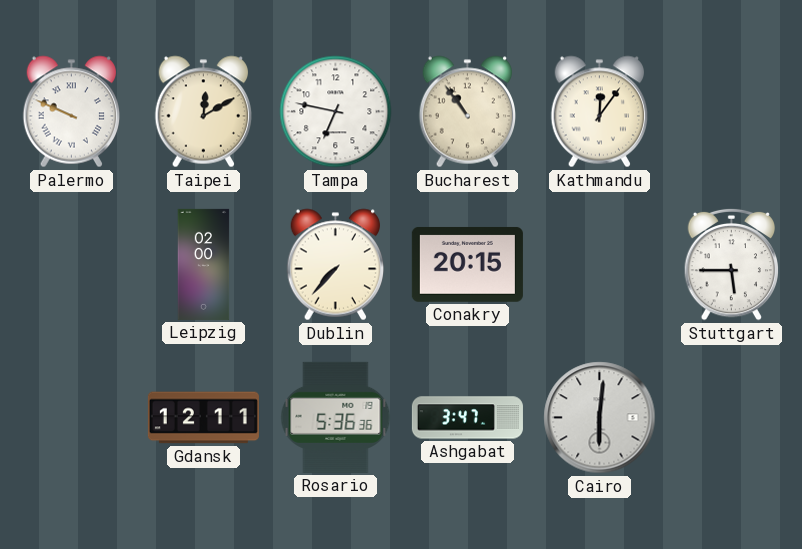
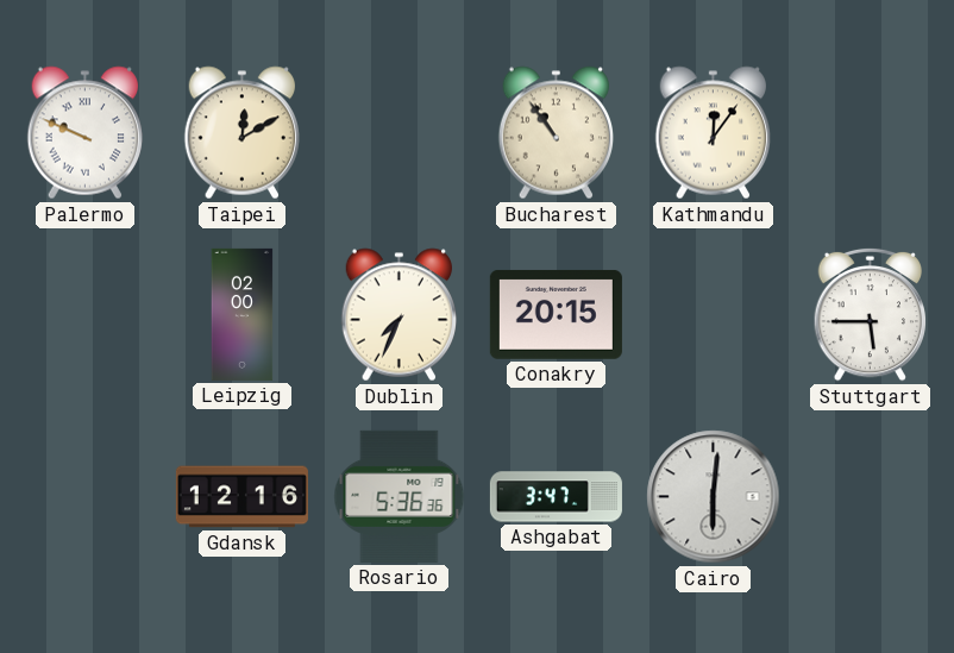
Tampa: 6:47 -> none
Dublin: 7:37 -> 7:34
Gdansk: 12:11 -> 12:16
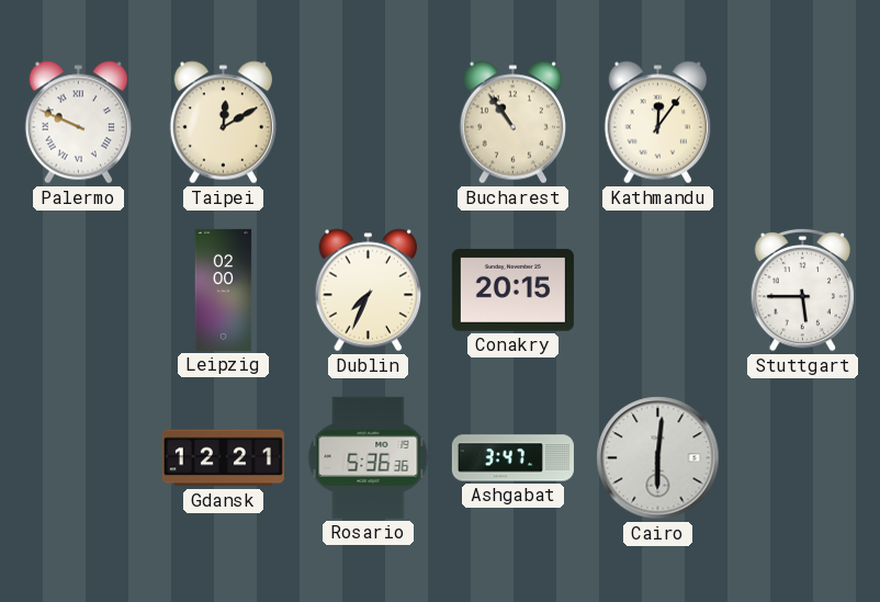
Gdansk: 12:16 -> 12:21
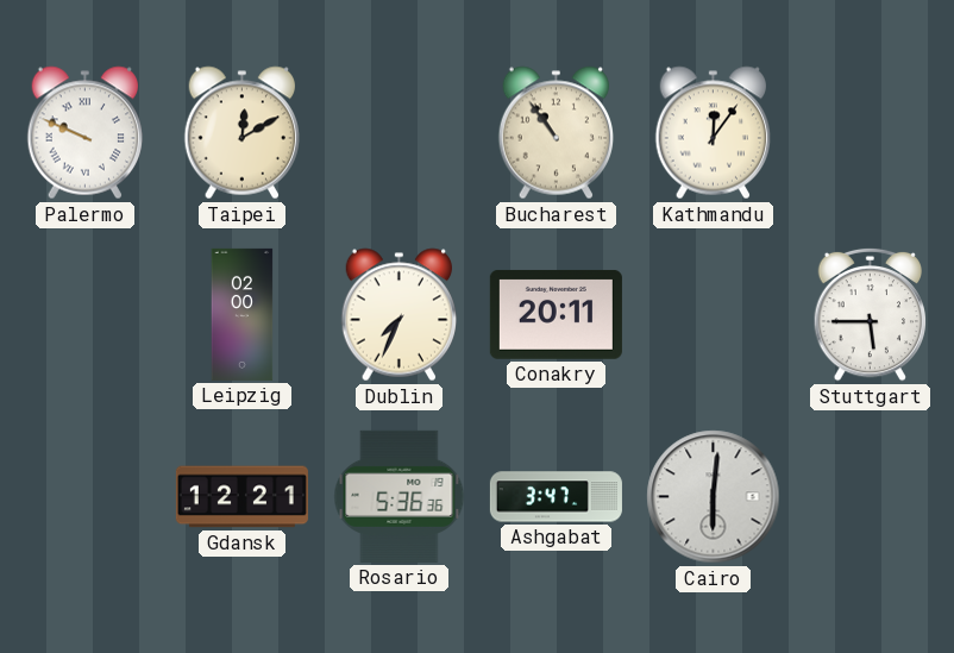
Conakry: 20:15 -> 20:11
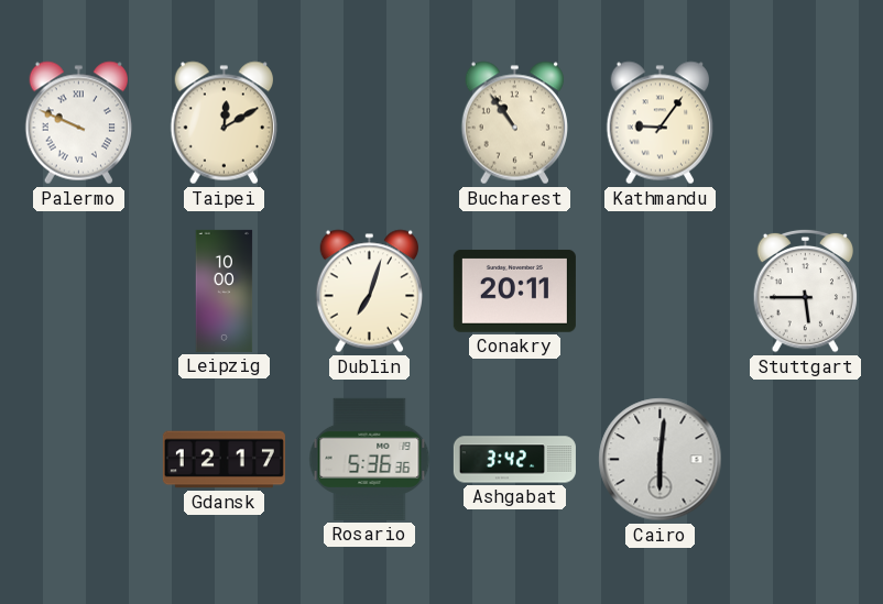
Kathmandu: 12:06 -> 9:06
Leipzig: 02:00 -> 10:00
Dublin: 7:34 -> 7:03
Gdansk: 12:21 -> 12:17
Ashgabat: 3:47 -> 3:42
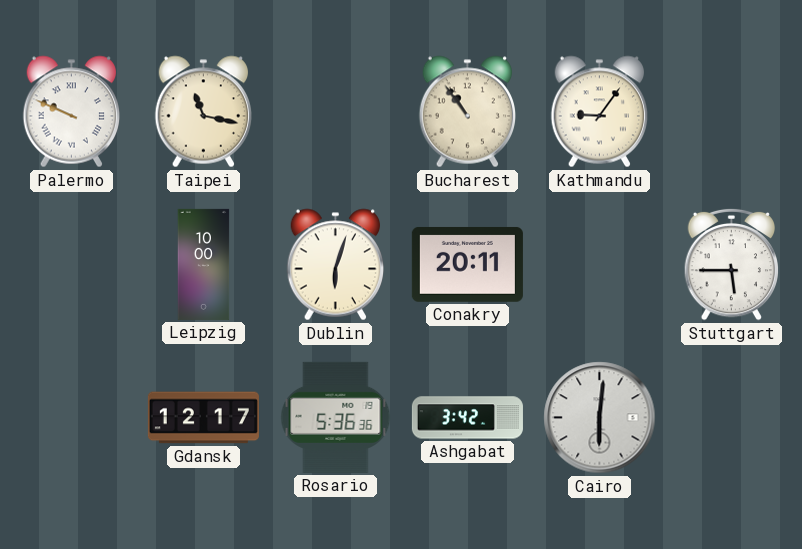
Taipei: 12:10 -> 11:17
Dublin: 7:03 -> 6:03
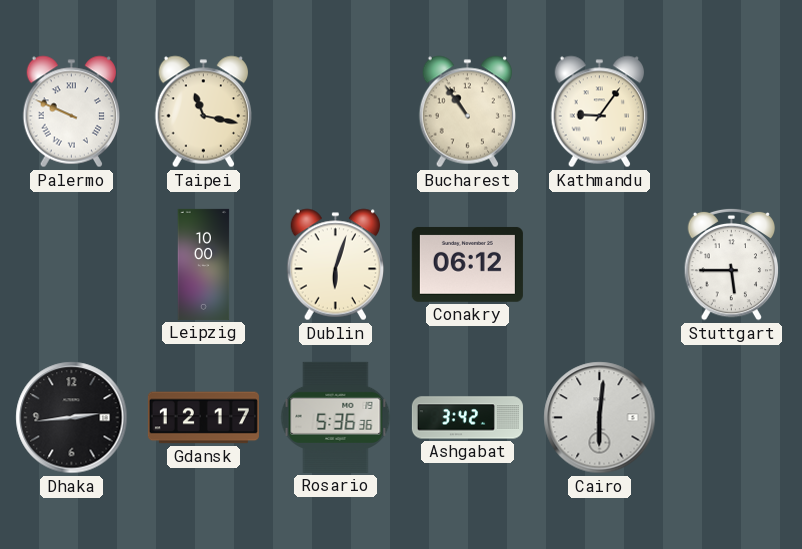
Conakry: 20:11 -> 06:12
Dhaka: none -> 2:44
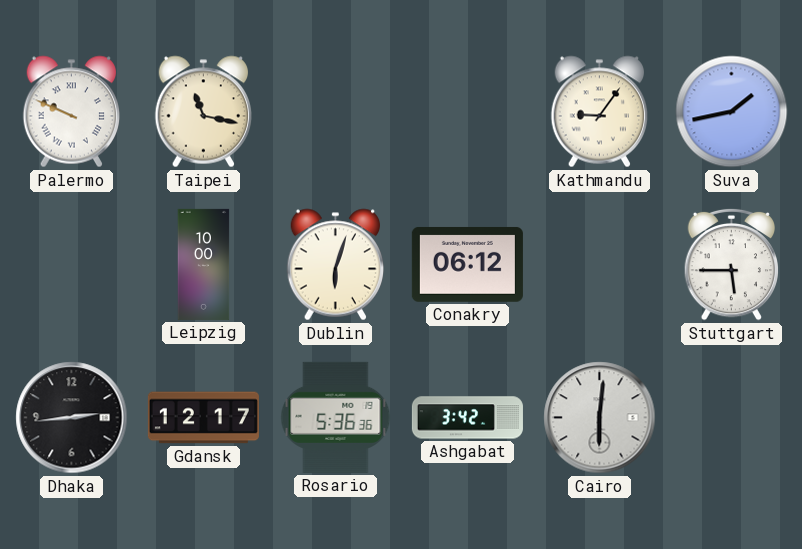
Bucharest: 10:54 -> none
Suva: none -> 1:43
